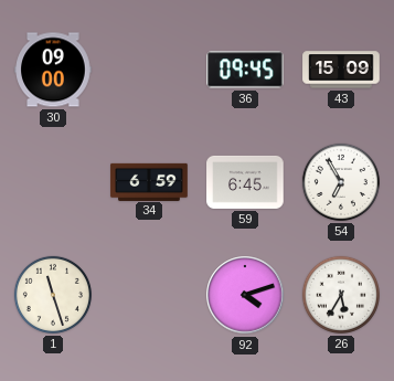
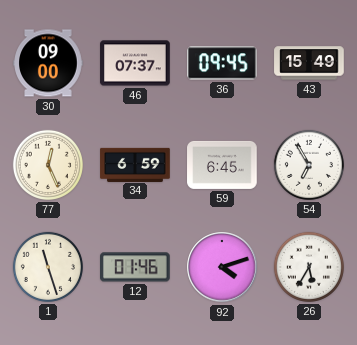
46: none -> 07:37
43: 15:09 -> 15:49
77: none -> 12:26
12: none -> 01:46
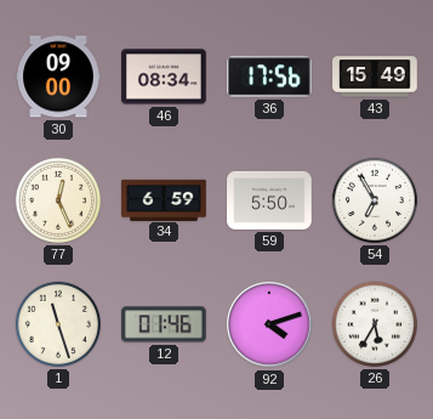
46: 07:37 -> 08:34
36: 09:45 -> 17:56
59: 6:45 -> 5:50
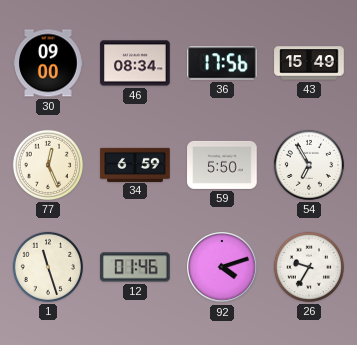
26: 5:35 -> 9:35
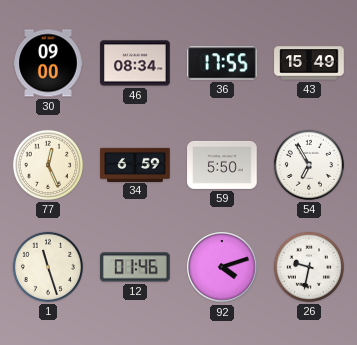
36: 17:56 -> 17:55
26: 9:35 -> 9:32
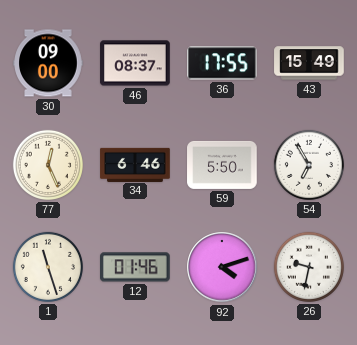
46: 08:34 -> 08:37
34: 6:59 -> 6:46
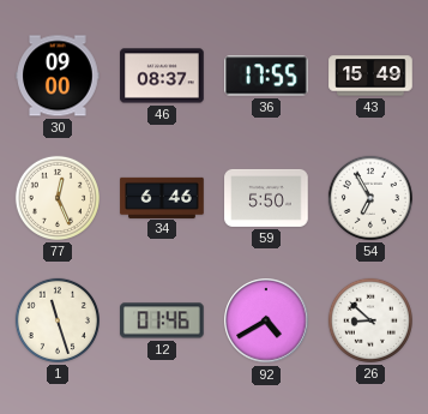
92: 4:12 -> 4:40
26: 9:32 -> 8:52
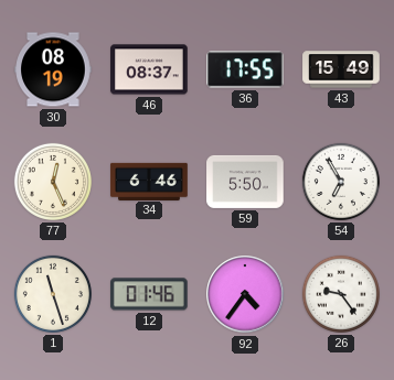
30: 09:00 -> 08:19
92: 4:40 -> 4:36
26: 8:52 -> 9:24
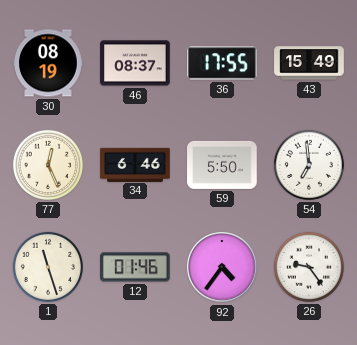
54: 6:55 -> 6:59
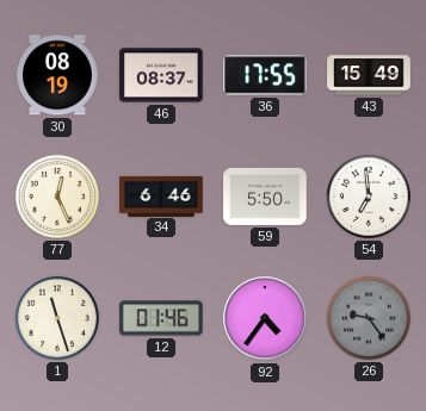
26 dial: white -> grey
